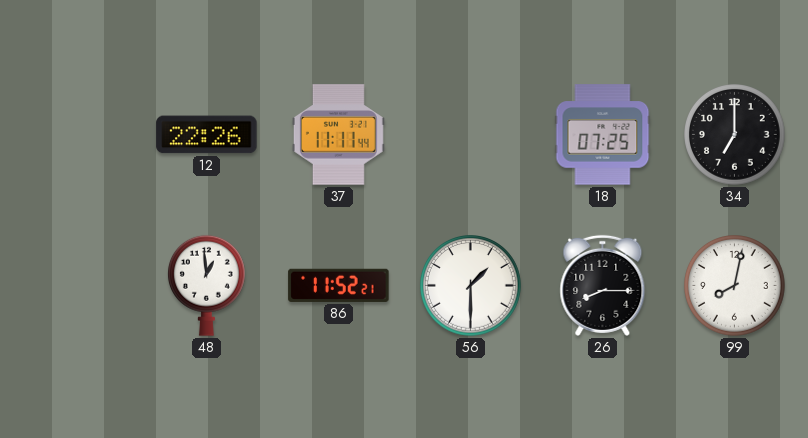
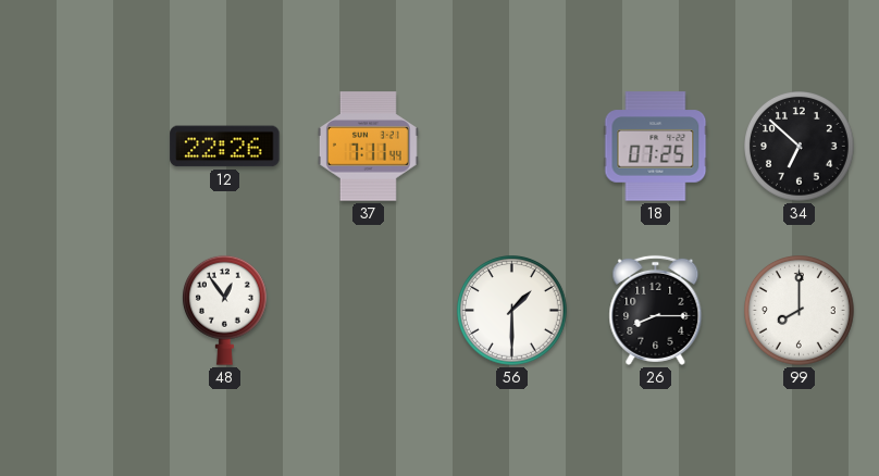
37: 11:11 -> 7:11
34: 7:00 -> 6:52
48: 12:59 -> 12:54
86: 11:52 -> none
99: 8:02 -> 8:00
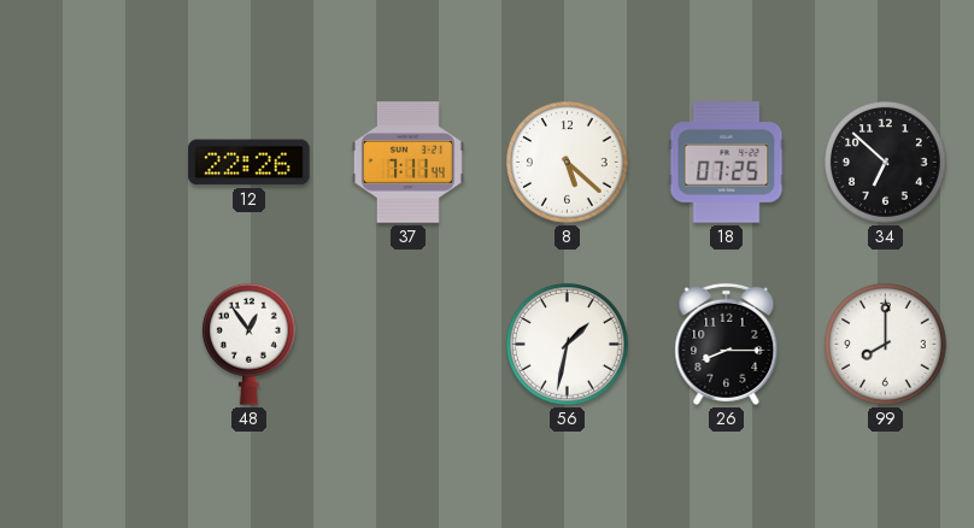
8: none -> 5:22
56: 1:30 -> 1:32
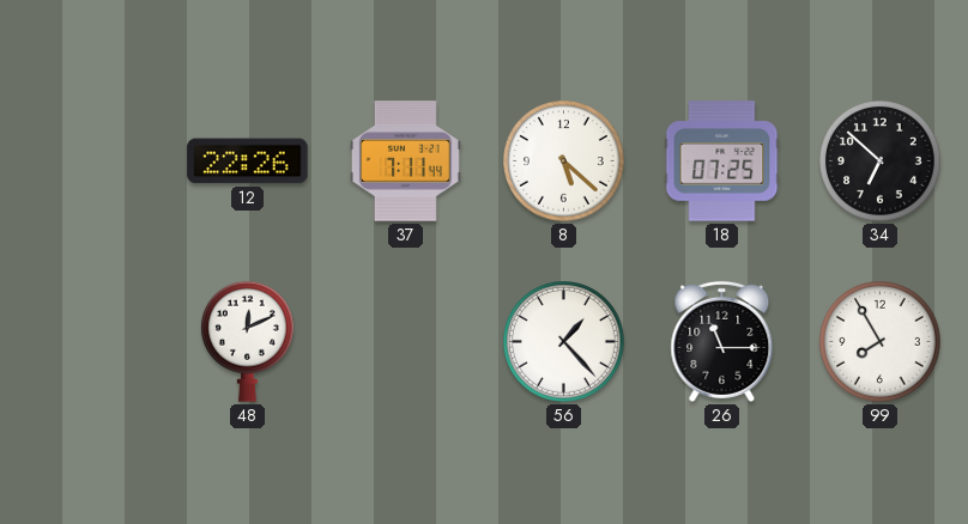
48: 12:54 -> 12:11
56: 1:32 -> 1:23
26: 8:15 -> 11:15
99: 8:00 -> 7:55
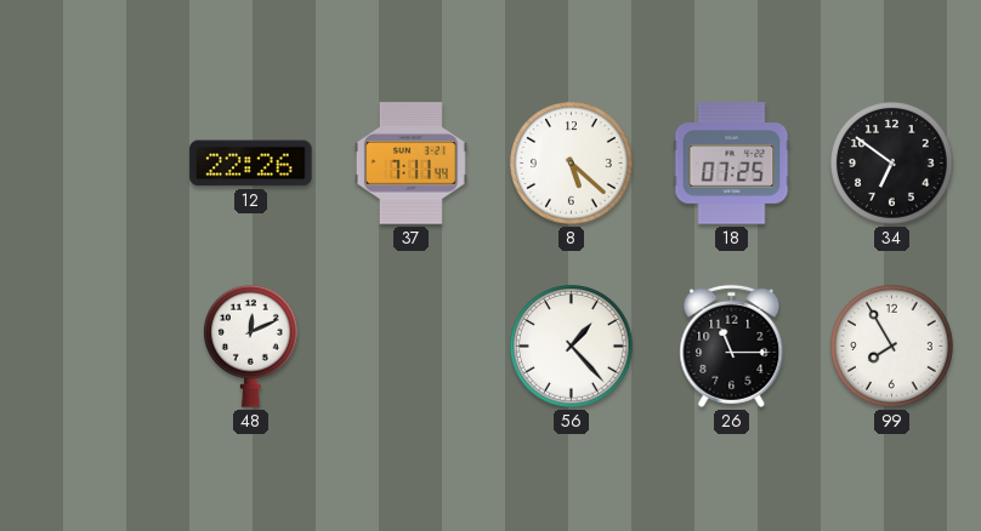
34: 6:52 -> 6:51
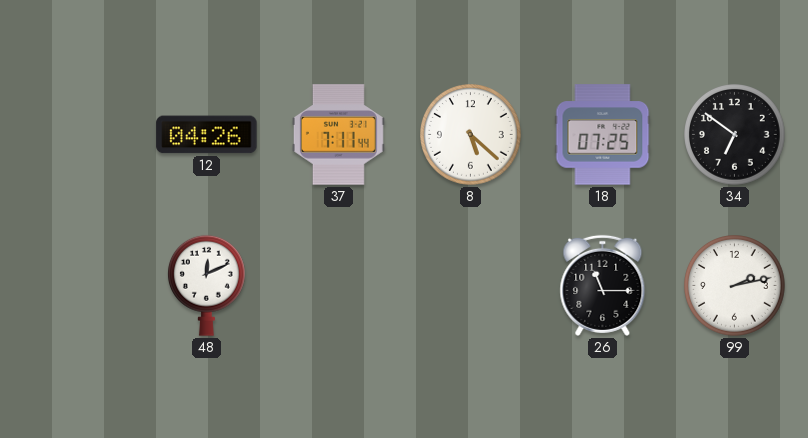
12: 22:26 -> 04:26
56: 1:23 -> none
99: 7:55 -> 2:13
